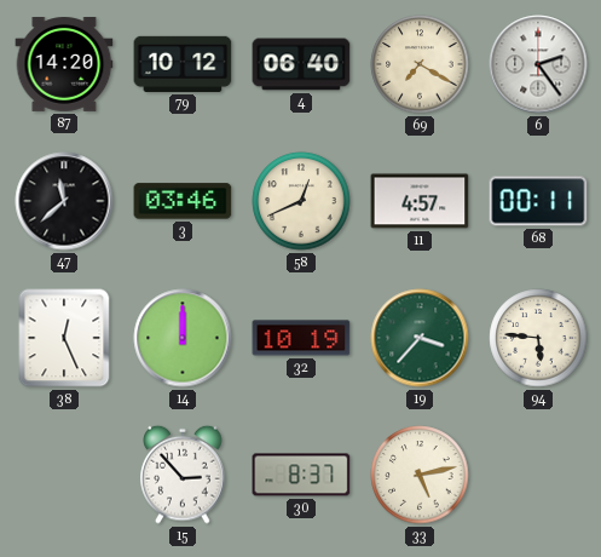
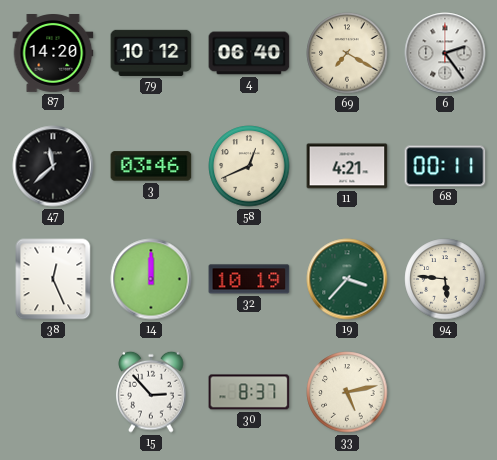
11: 4:57 -> 4:21
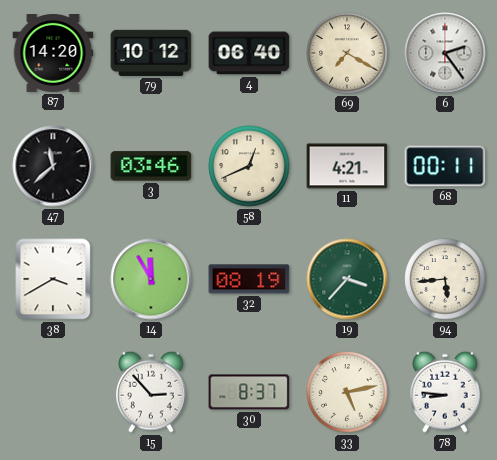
38: 12:26 -> 3:40
14: 12:00 -> 11:55
32: 10:19 -> 08:19
94: 5:46 -> 5:44
78: none -> 8:46
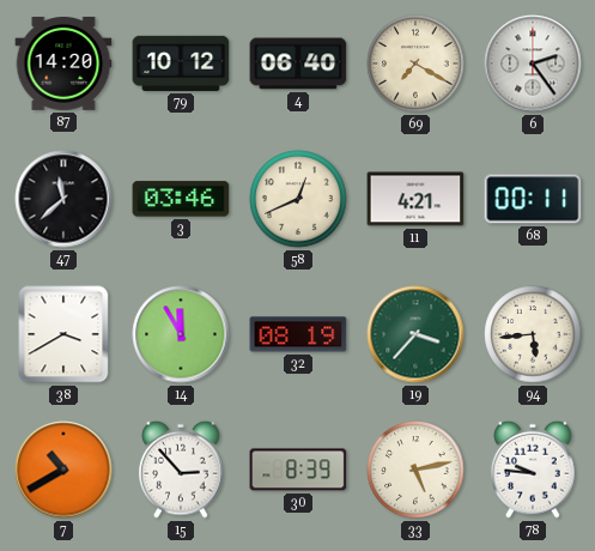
7: none -> 10:40
30: 8:37 -> 8:39
78: 8:46 -> 9:46
